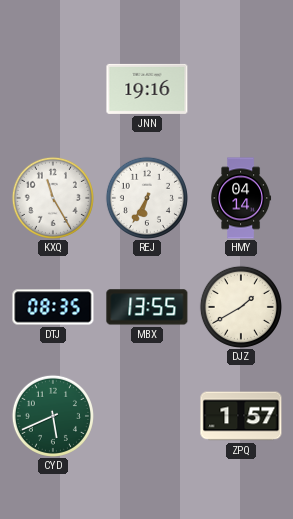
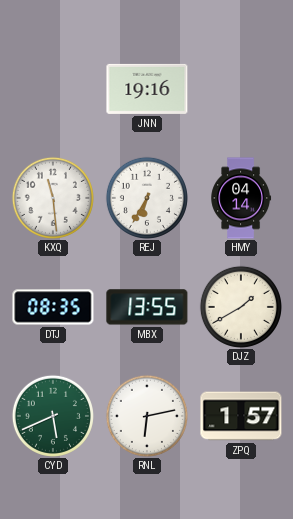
KXQ: 11:25 -> 11:29
RNL: none -> 6:13
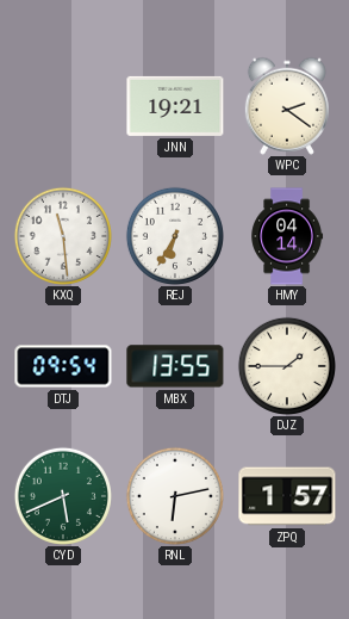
JNN: 19:16 -> 19:21
WPC: none -> 2:21
DTJ: 08:35 -> 09:54
DJZ: 1:40 -> 1:45
